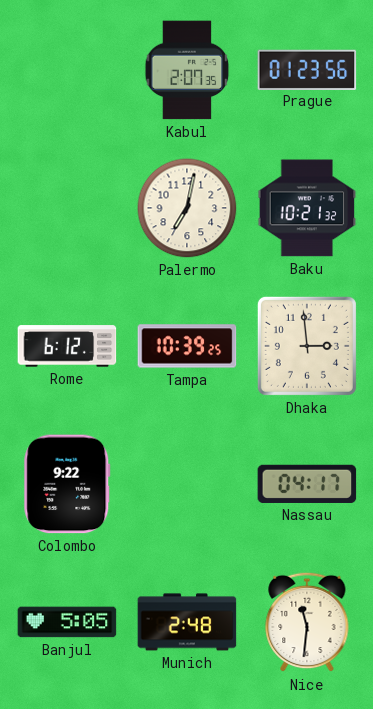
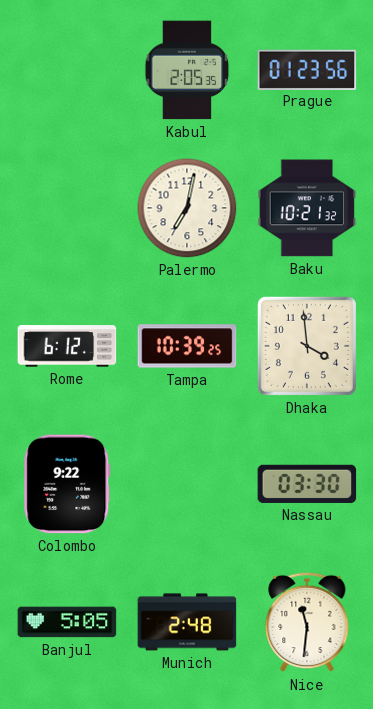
Kabul: 2:07 -> 2:05
Dhaka: 2:59 -> 3:59
Nassau: 04:17 -> 03:30
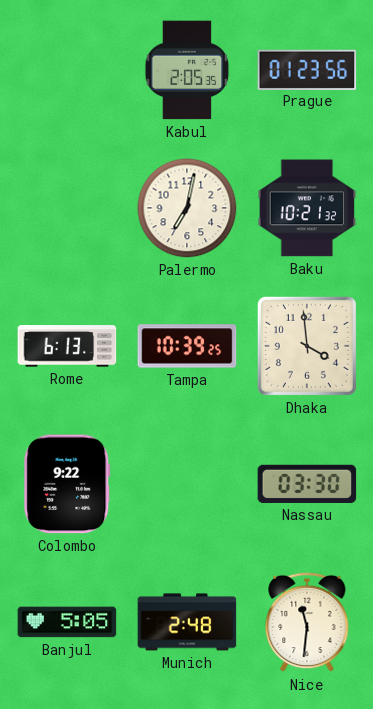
Rome: 6:12 -> 6:13
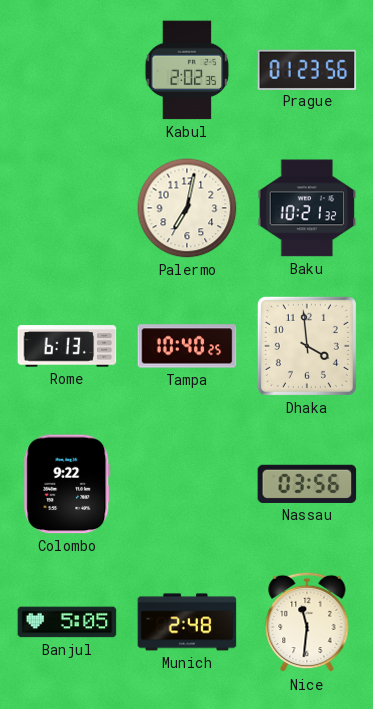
Kabul: 2:05 -> 2:02
Tampa: 10:39 -> 10:40
Nassau: 03:30 -> 03:56
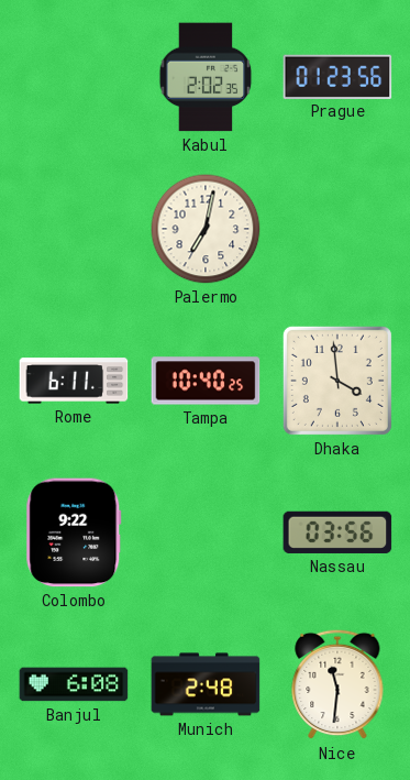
Baku: 10:21 -> none
Rome: 6:13 -> 6:11
Banjul: 5:05 -> 6:08
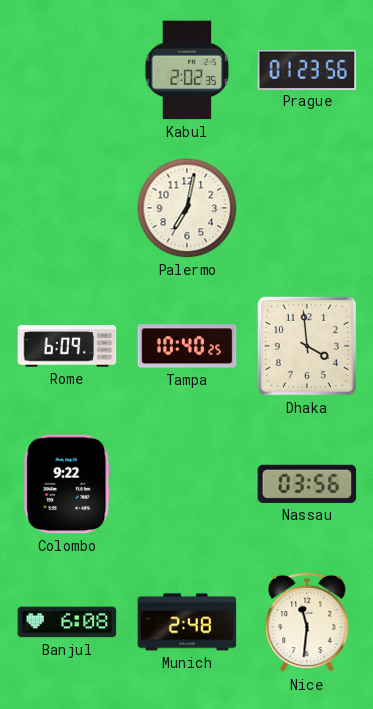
Rome: 6:11 -> 6:09
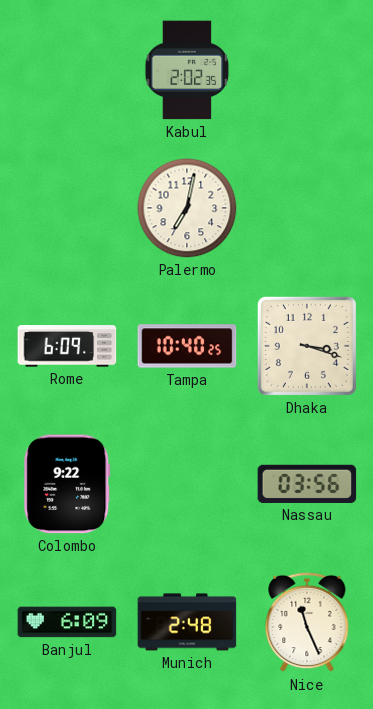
Prague: 01:23 -> none
Dhaka: 3:59 -> 3:18
Banjul: 6:08 -> 6:09
Nice: 11:31 -> 11:26
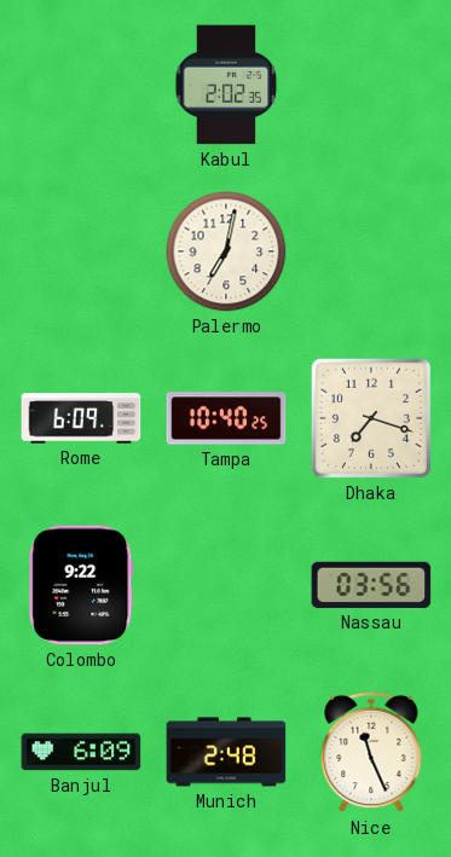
Dhaka: 3:18 -> 7:18
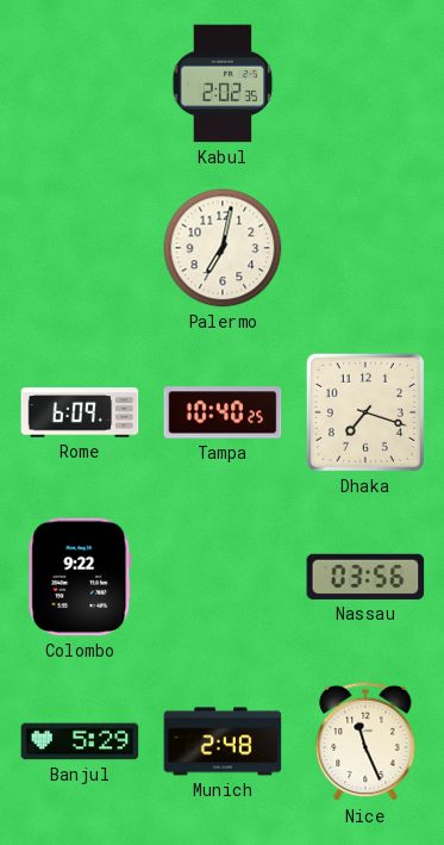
Banjul: 6:09 -> 5:29
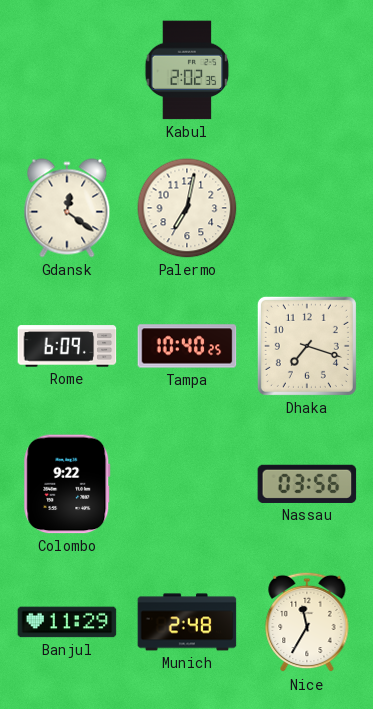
Gdansk: none -> 12:21
Banjul: 5:29 -> 11:29
Nice: 11:26 -> 11:35
